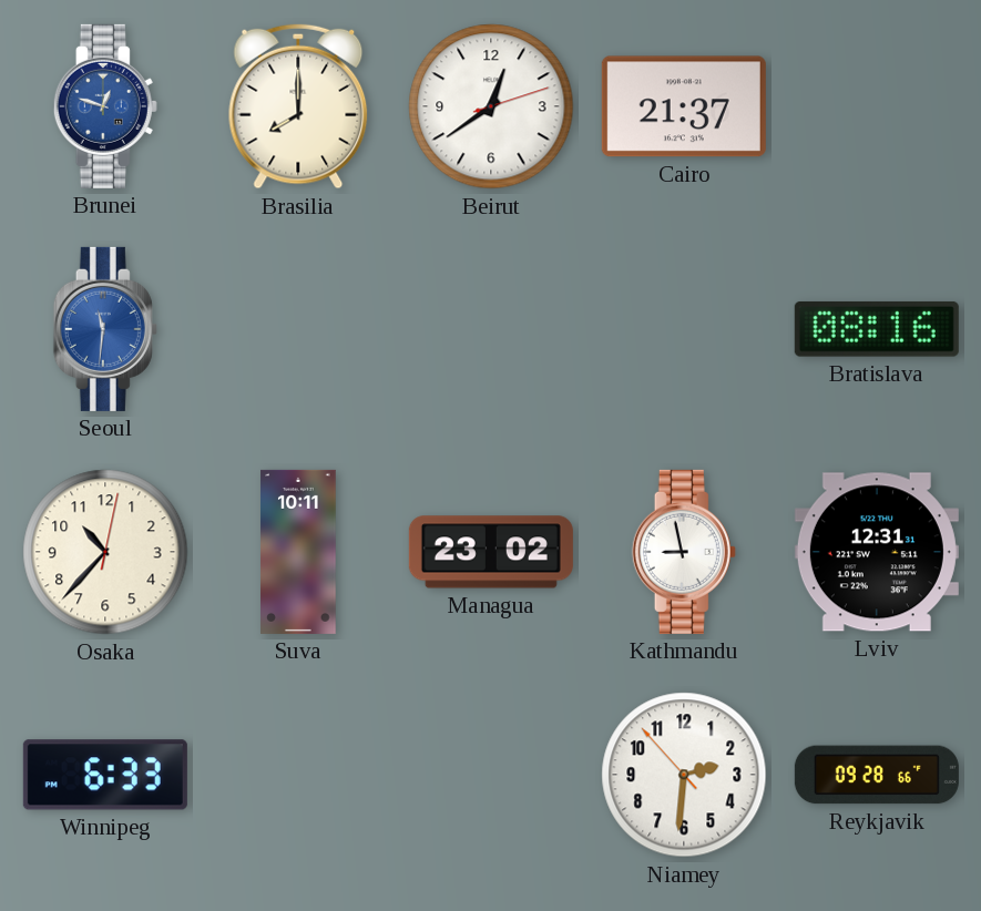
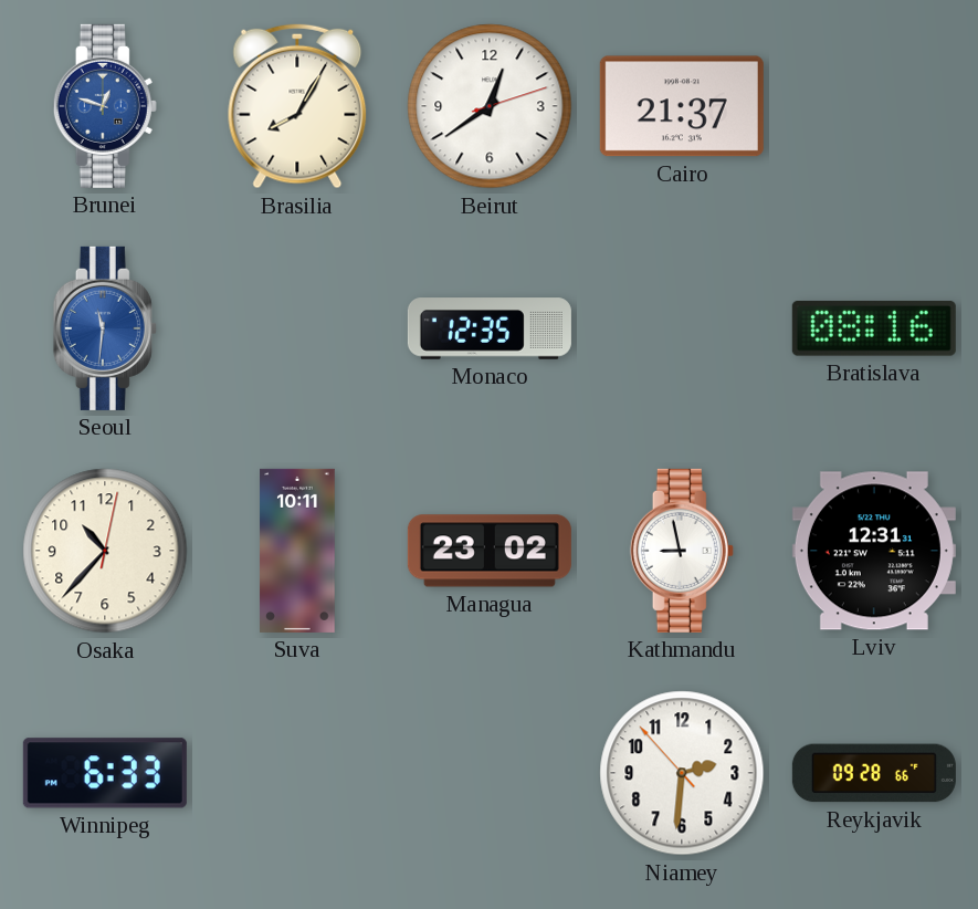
Brasilia: 8:00 -> 8:05
Monaco: none -> 12:35
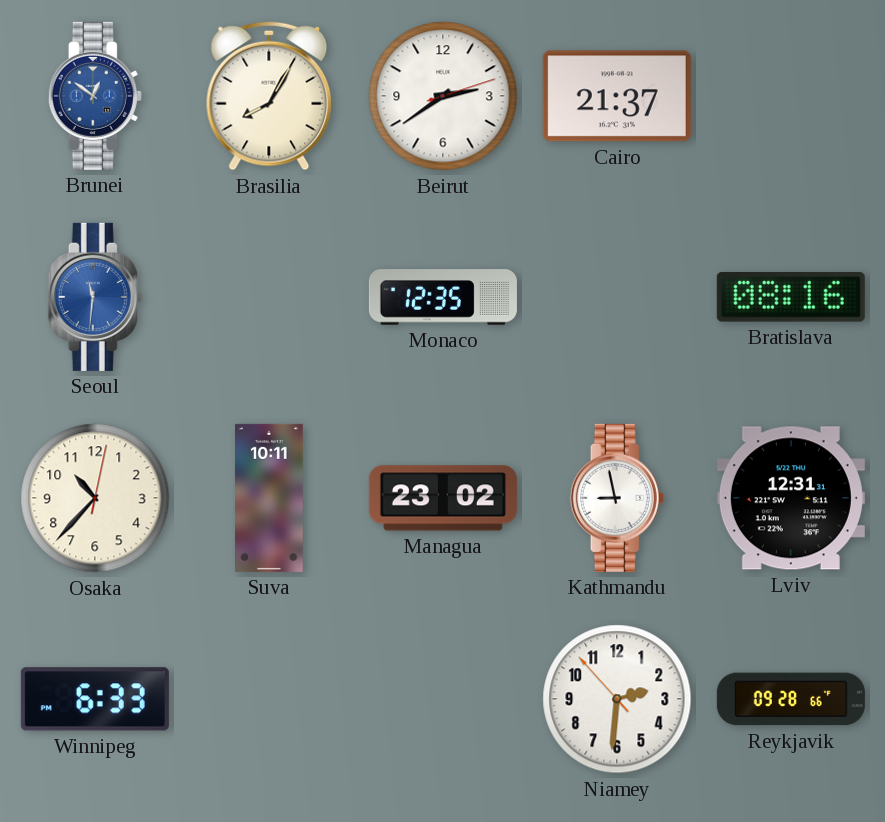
Brunei: 12:48 -> 12:51
Beirut: 12:39 -> 2:39
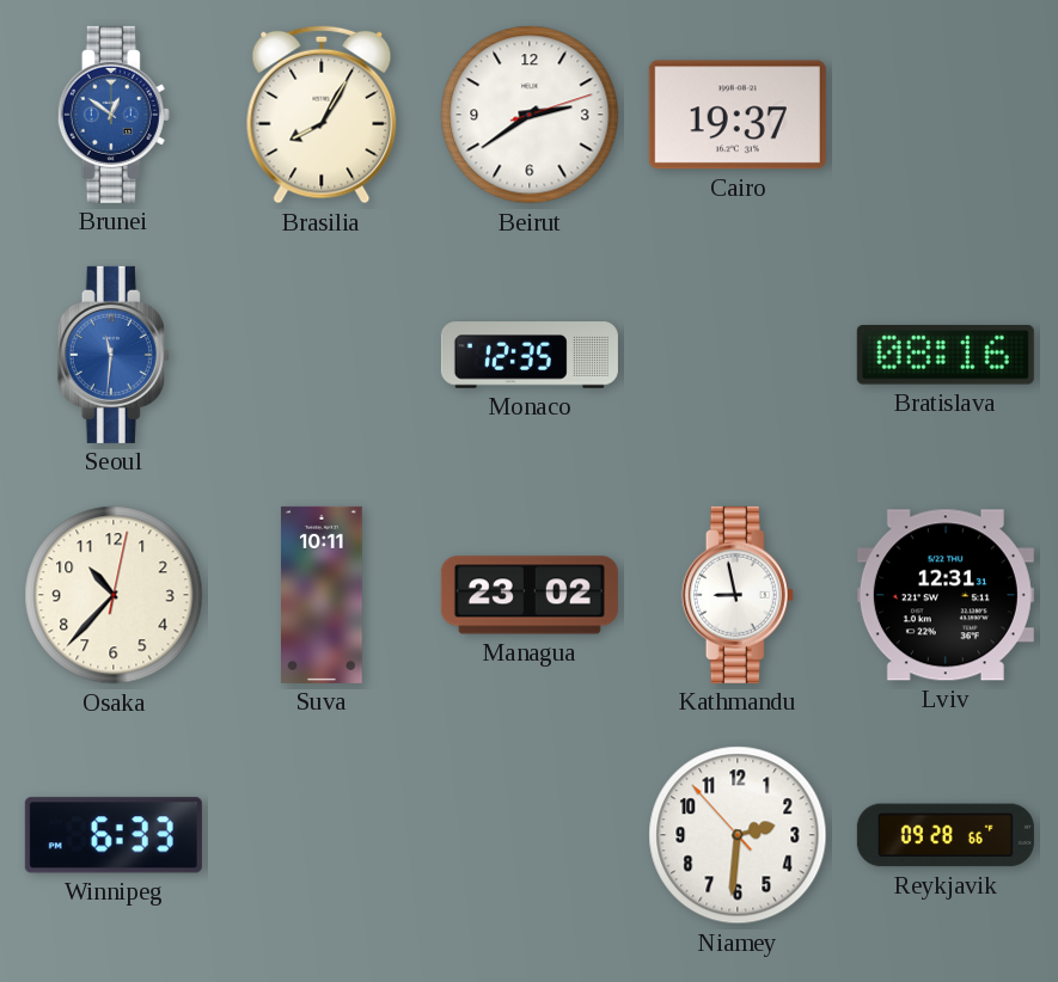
Cairo: 21:37 -> 19:37
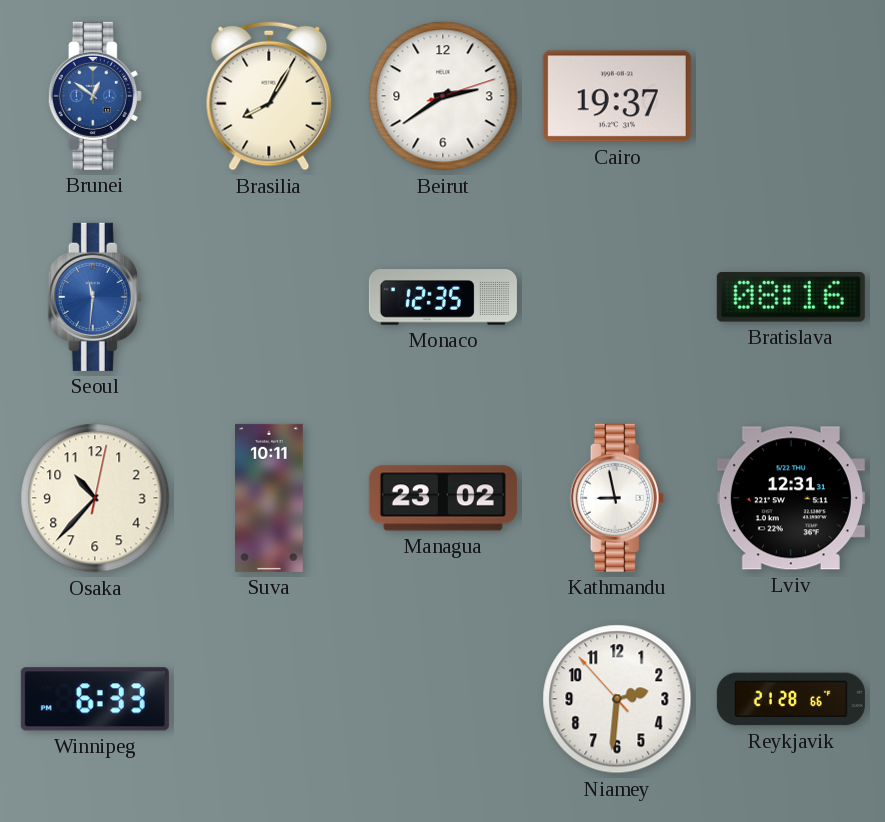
Reykjavik: 09:28 -> 21:28
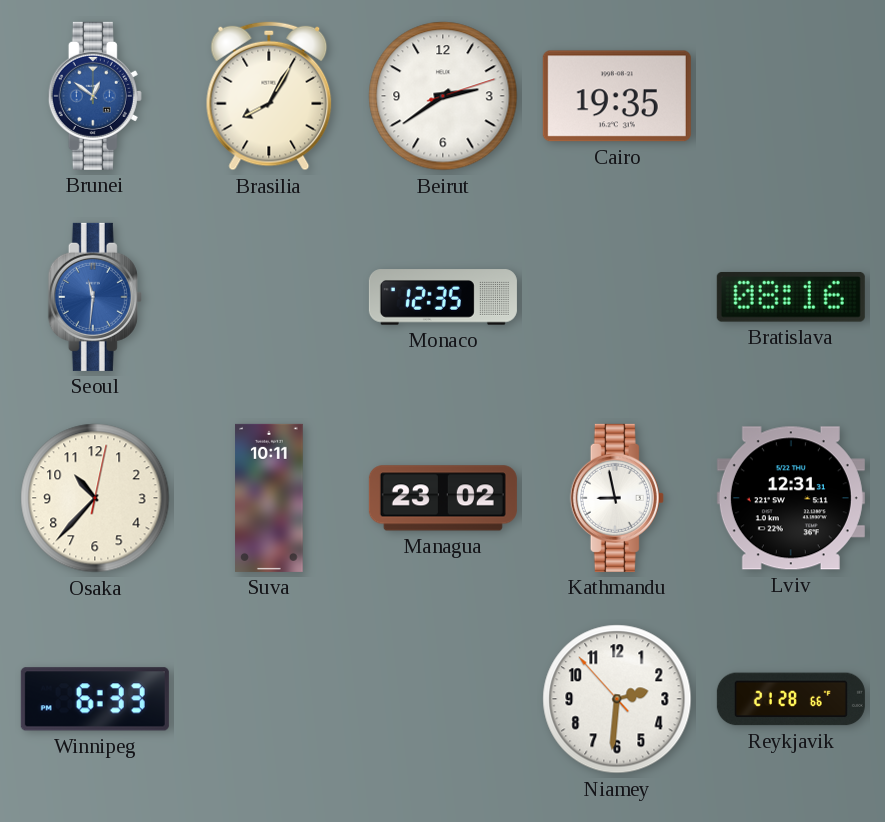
Cairo: 19:37 -> 19:35
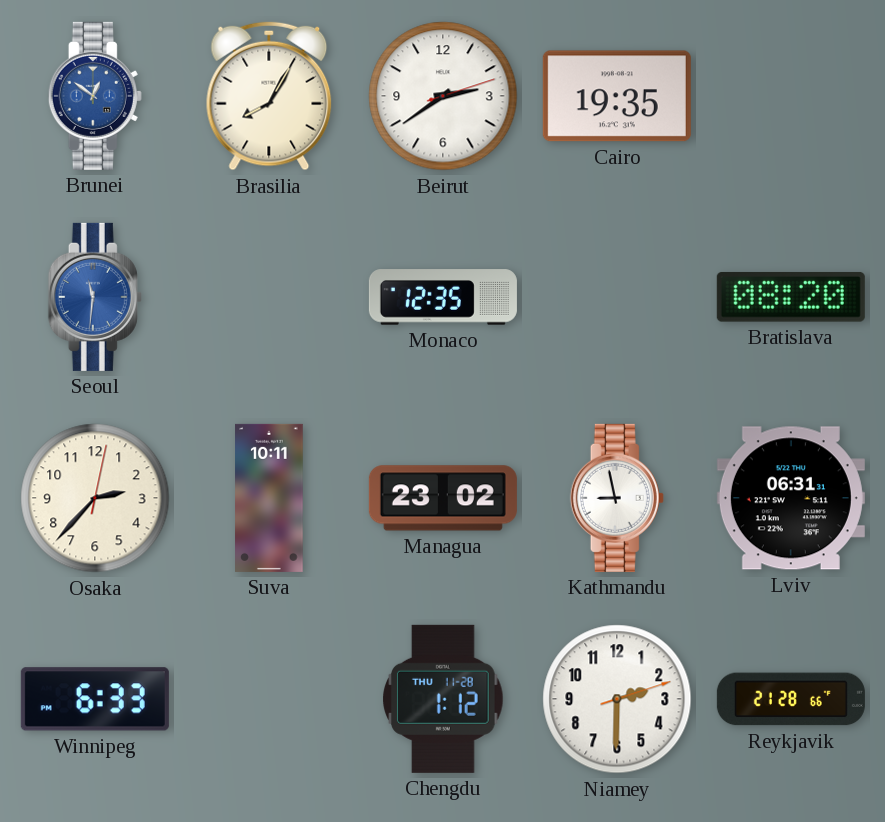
Bratislava: 08:16 -> 08:20
Osaka: 10:37 -> 2:37
Lviv: 12:31 -> 06:31
Chengdu: none -> 1:12
Niamey: 2:30:53 -> 2:30:12
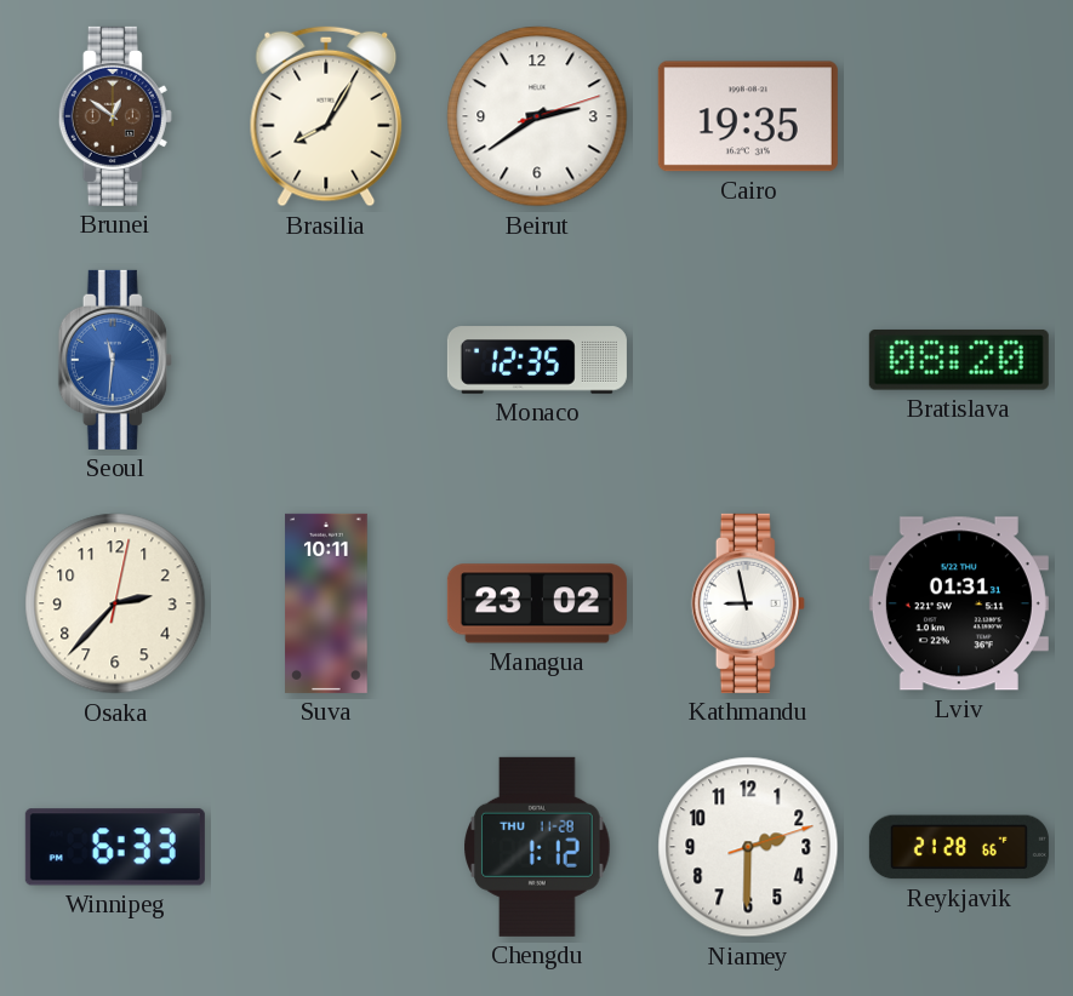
Brunei dial: blue -> brown
Lviv: 06:31 -> 01:31
